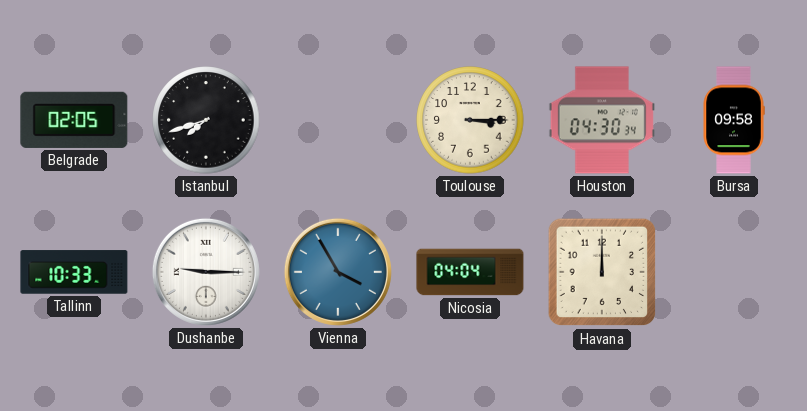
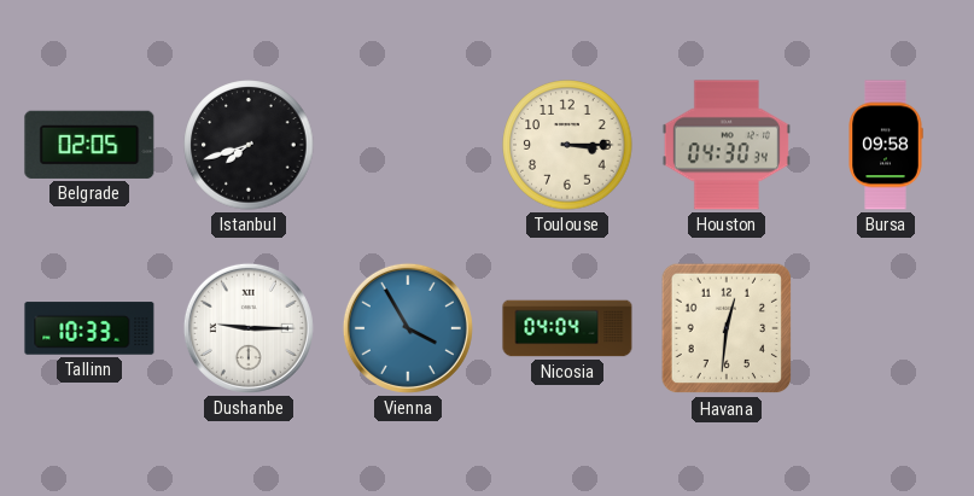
Havana: 12:00 -> 12:31
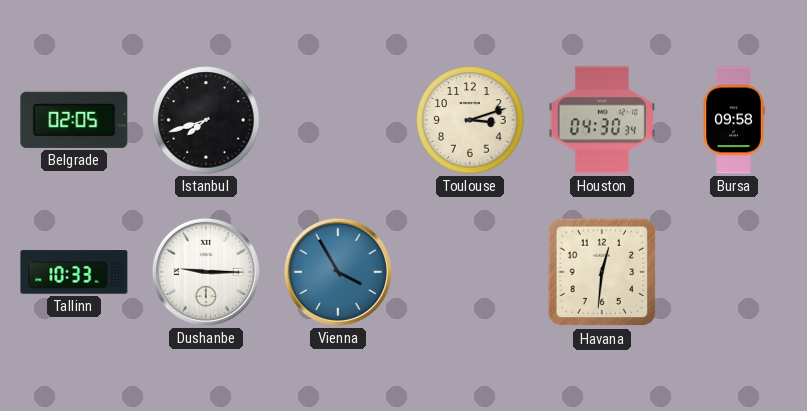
Toulouse: 3:15 -> 3:12
Nicosia: 04:04 -> none
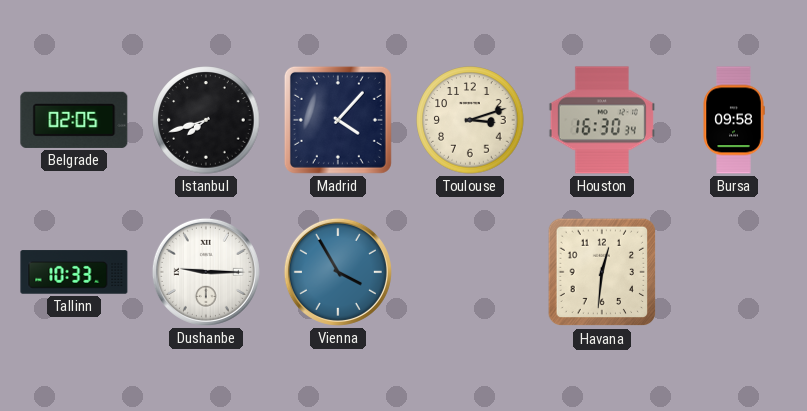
Madrid: none -> 4:07
Houston: 04:30 -> 16:30
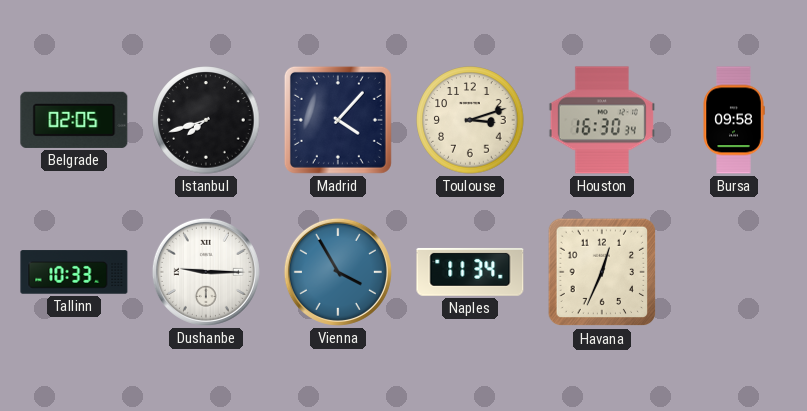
Naples: none -> 11:34
Havana: 12:31 -> 12:34
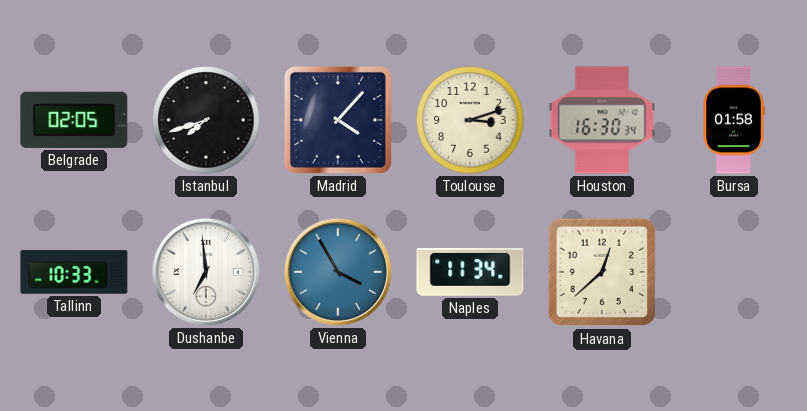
Bursa: 09:58 -> 01:58
Dushanbe: 9:15 -> 6:59
Havana: 12:34 -> 12:38
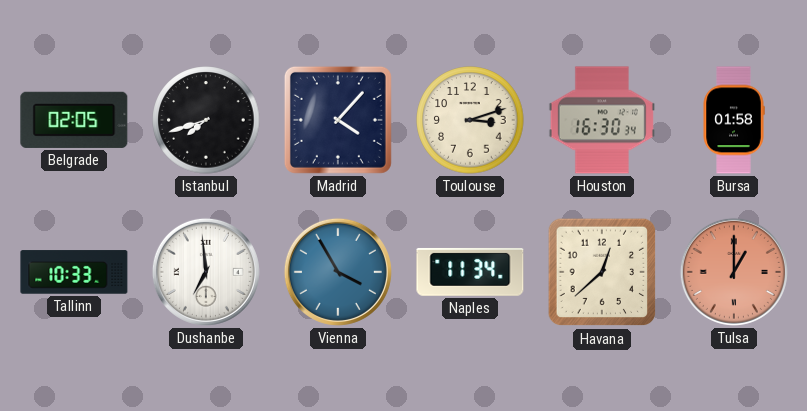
Tulsa: none -> 1:00
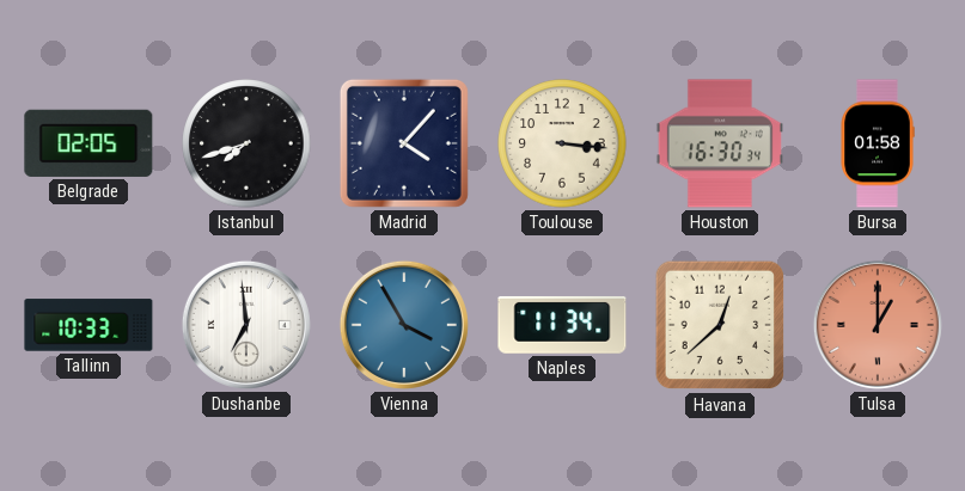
Toulouse: 3:12 -> 3:16
